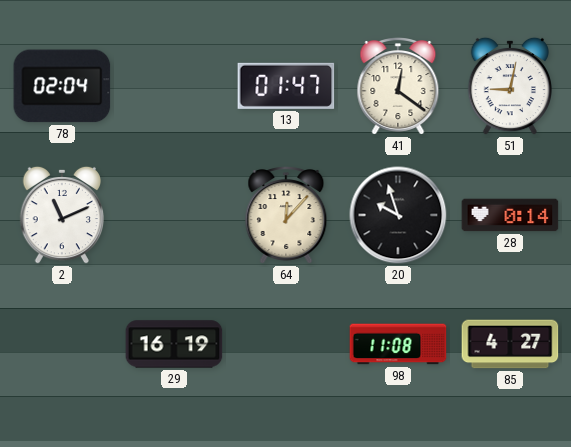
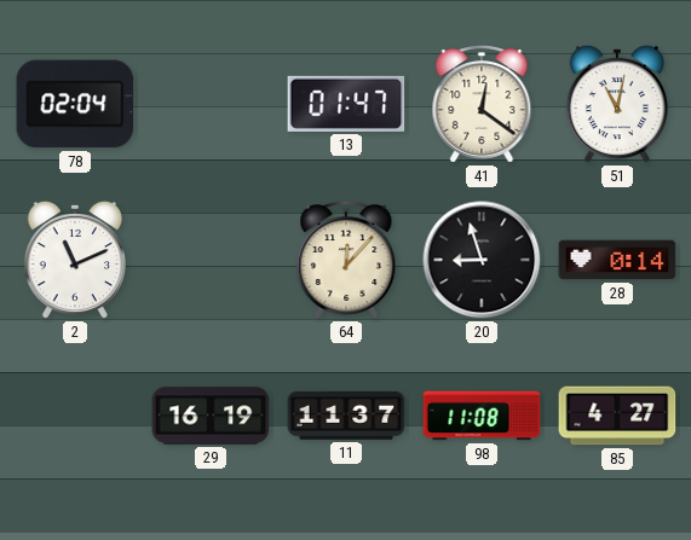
51: 9:02 -> 11:02
20: 9:57 -> 8:57
11: none -> 11:37
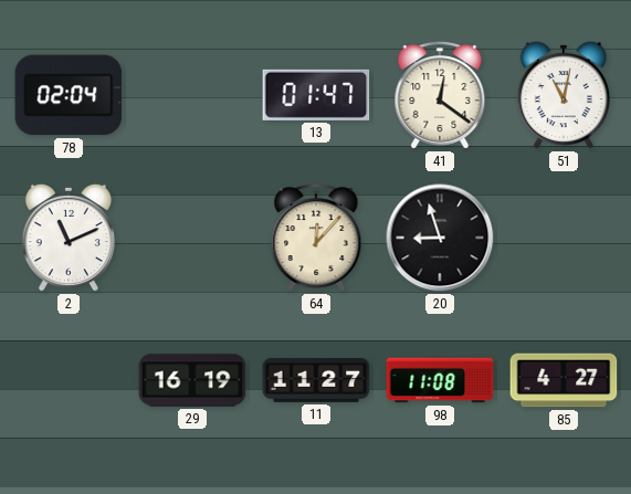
28: 0:14 -> none
11: 11:37 -> 11:27
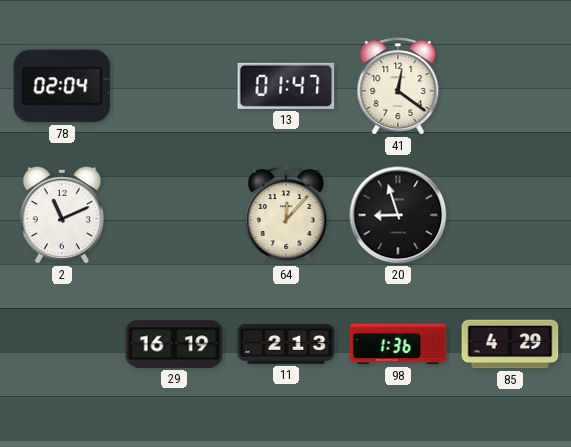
51: 11:02 -> none
11: 11:27 -> 2:13
98: 11:08 -> 1:36
85: 4:27 -> 4:29
